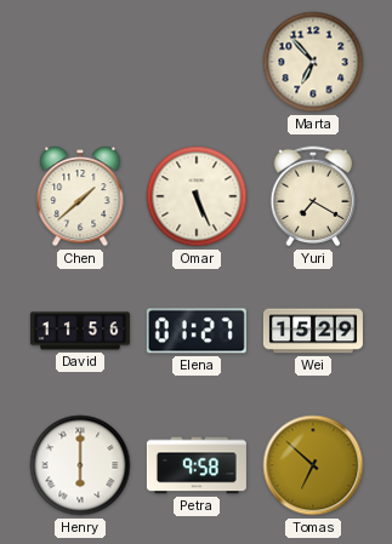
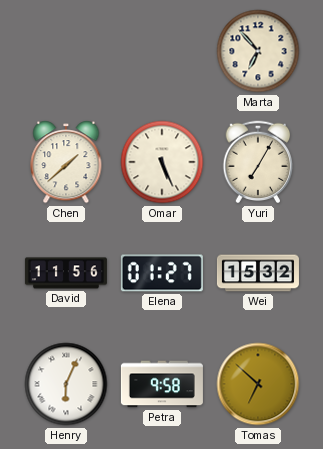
Yuri: 7:20 -> 7:05
Wei: 15:29 -> 15:32
Henry: 6:00 -> 6:04
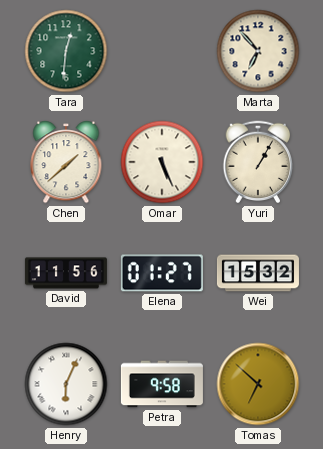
Tara: none -> 12:31
Yuri: 7:05 -> 1:05
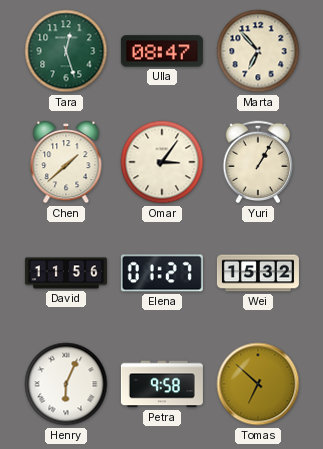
Tara: 12:31 -> 12:27
Ulla: none -> 08:47
Omar: 5:26 -> 3:06
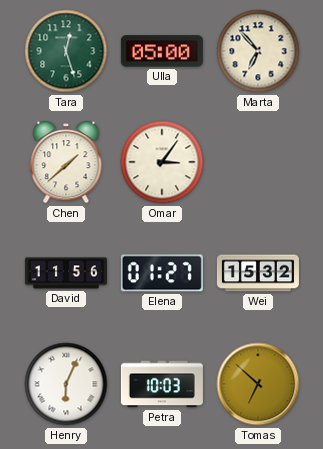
Ulla: 08:47 -> 05:00
Yuri: 1:05 -> none
Petra: 9:58 -> 10:03
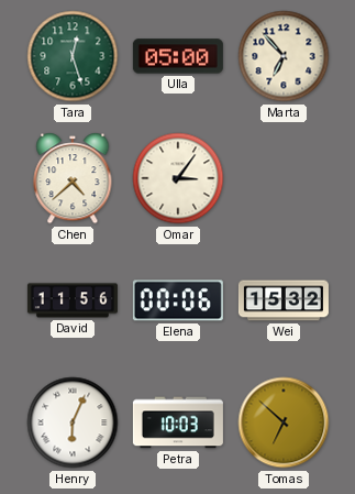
Chen: 1:38 -> 4:38
Elena: 01:27 -> 00:06
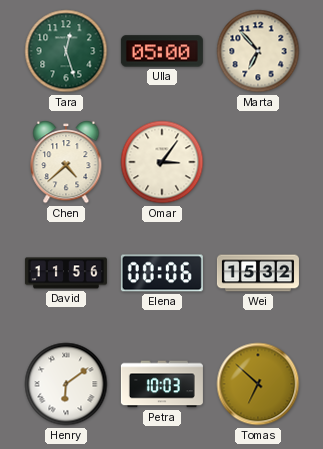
Henry: 6:04 -> 6:09
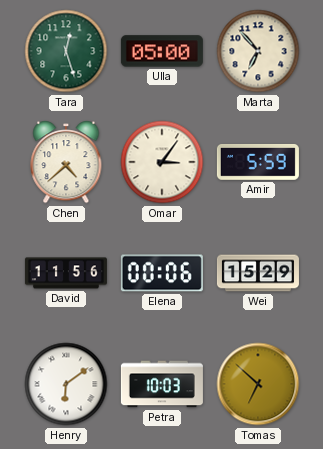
Amir: none -> 5:59
Wei: 15:32 -> 15:29
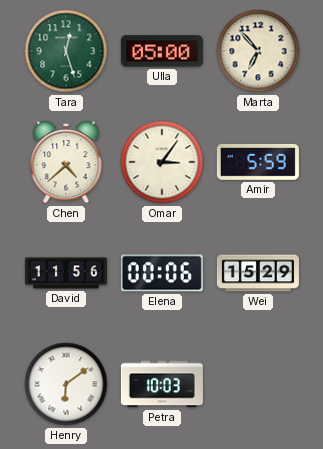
Tomas: 6:52 -> none
